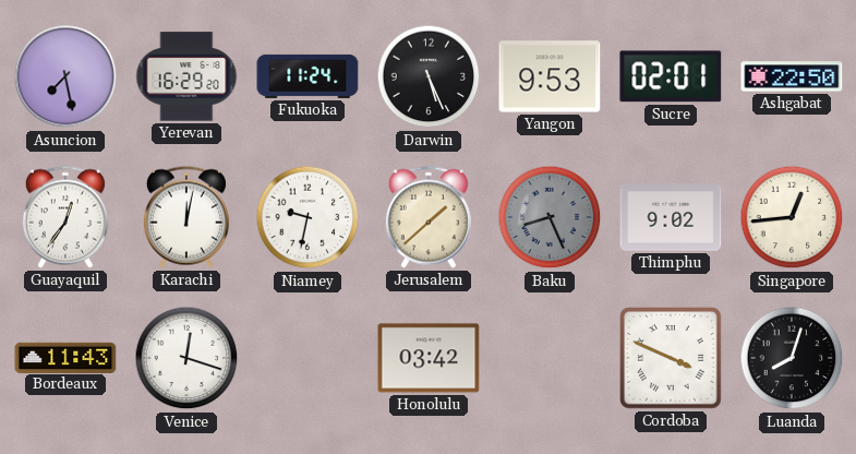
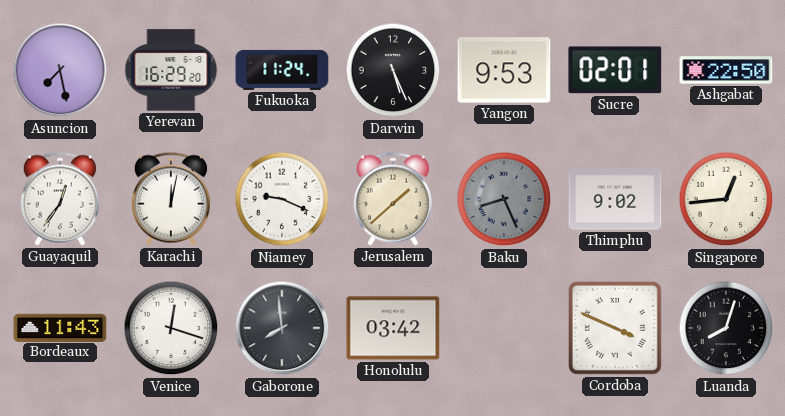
Niamey: 9:32 -> 9:19
Gaborone: none -> 7:59
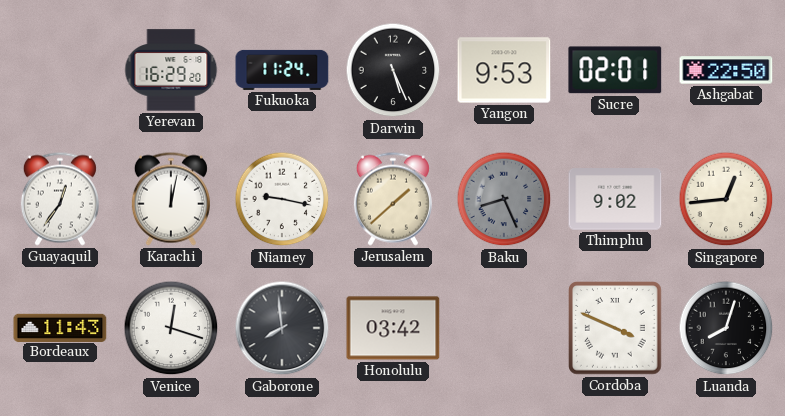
Asuncion: 7:28 -> none
Niamey: 9:19 -> 9:17
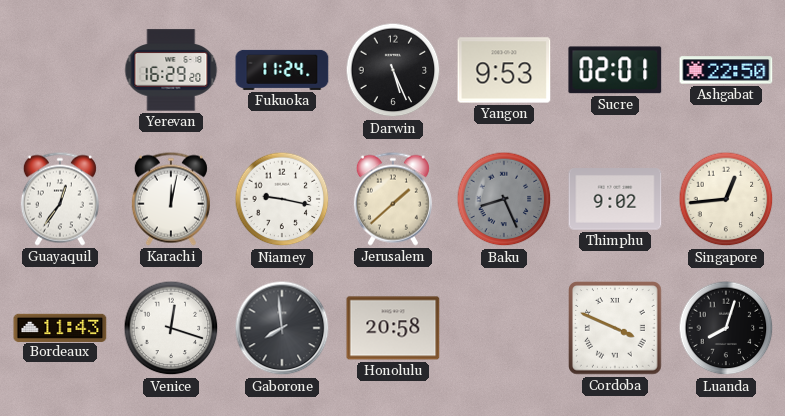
Honolulu: 03:42 -> 20:58
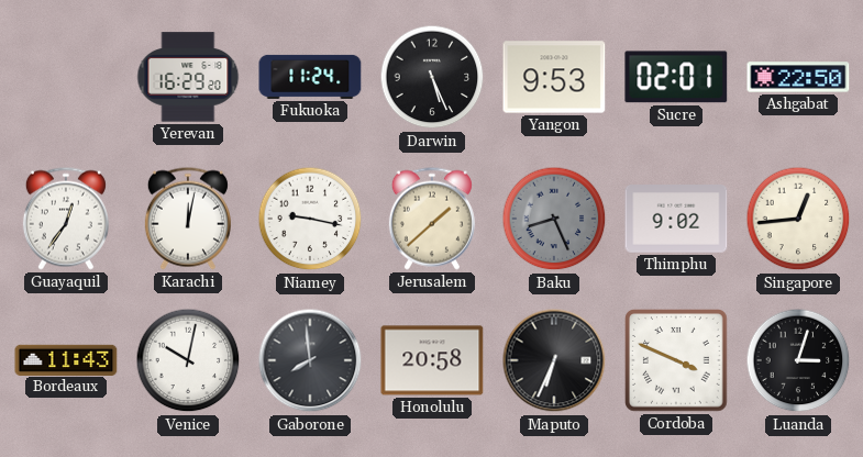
Venice: 12:18 -> 10:02
Maputo: none -> 6:34
Luanda: 8:03 -> 3:03
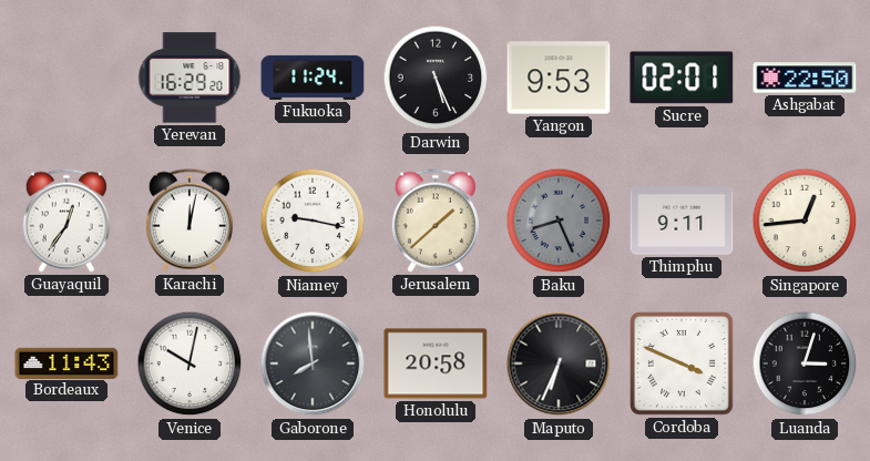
Thimphu: 9:02 -> 9:11
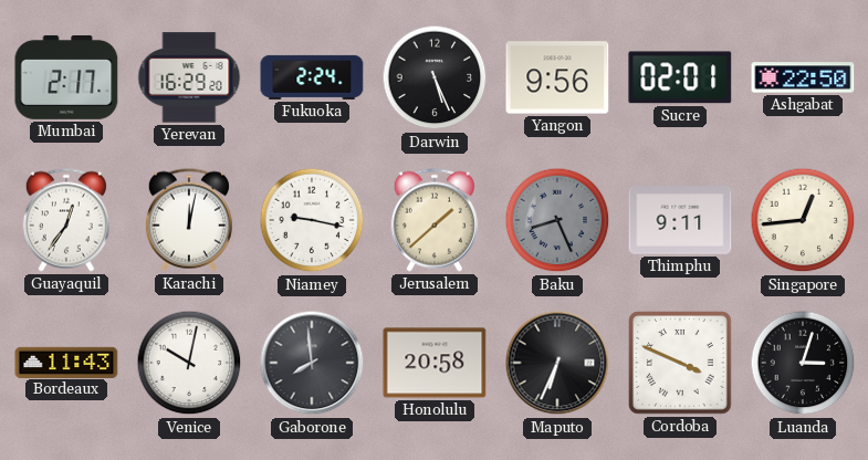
Mumbai: none -> 2:17
Fukuoka: 11:24 -> 2:24
Yangon: 9:53 -> 9:56
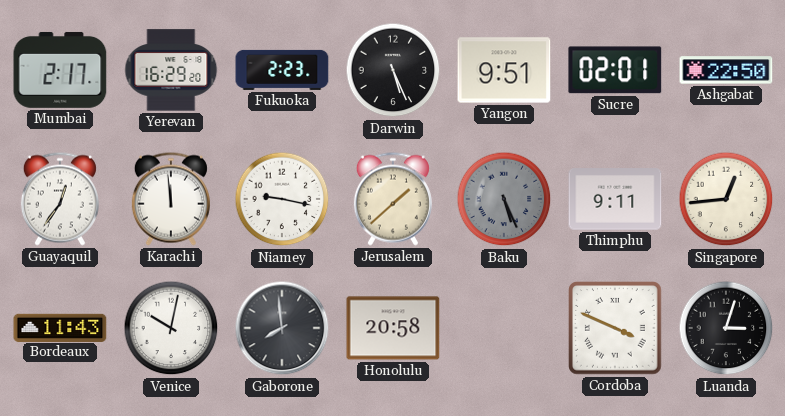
Fukuoka: 2:24 -> 2:23
Yangon: 9:56 -> 9:51
Karachi: 12:02 -> 11:59
Baku: 8:26 -> 5:26
Maputo: 6:34 -> none
